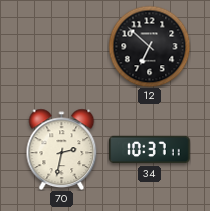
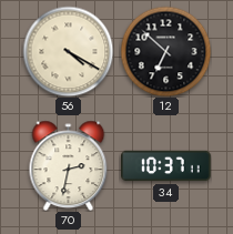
56: none -> 4:20
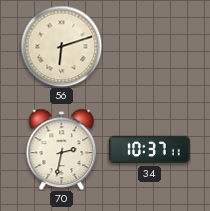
56: 4:20 -> 6:12
12: 6:52 -> none
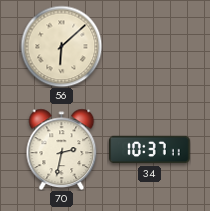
56: 6:12 -> 6:08
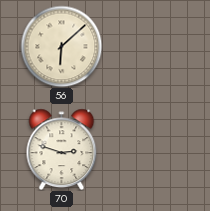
70: 2:32 -> 2:48
34: 10:37 -> none
